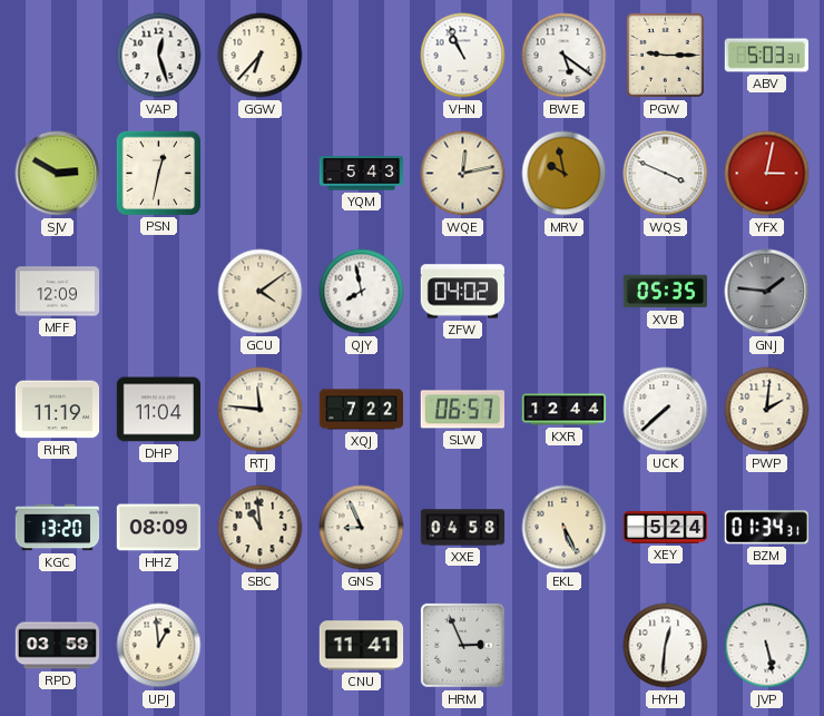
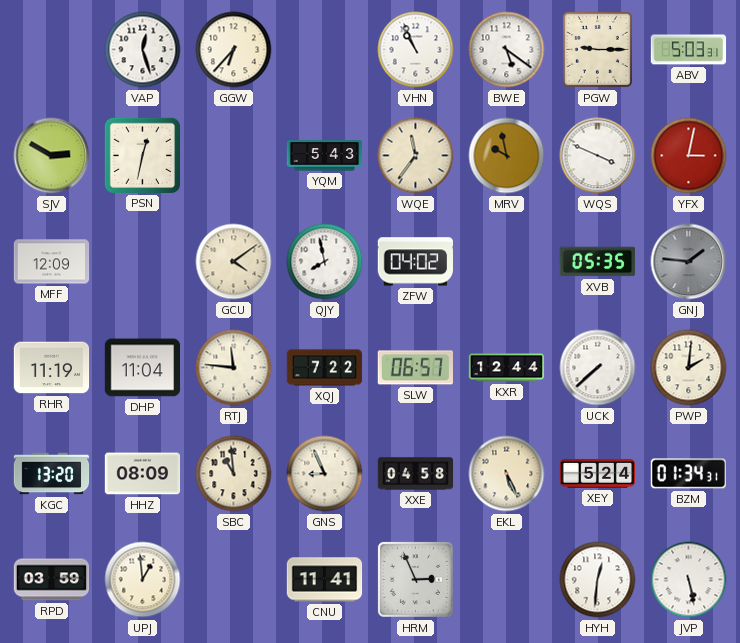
WQE: 12:13 -> 11:36
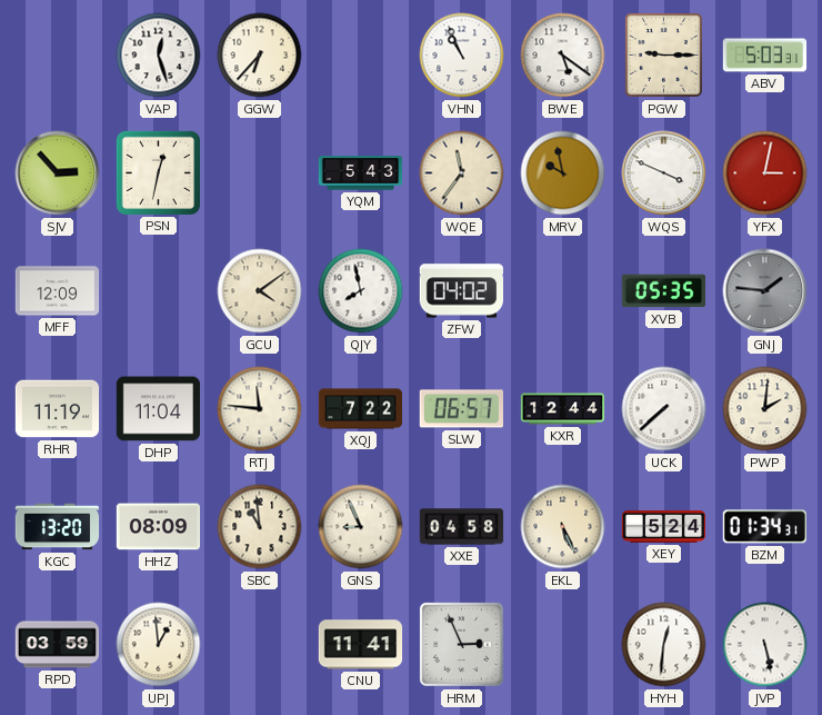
SJV: 2:50 -> 2:53
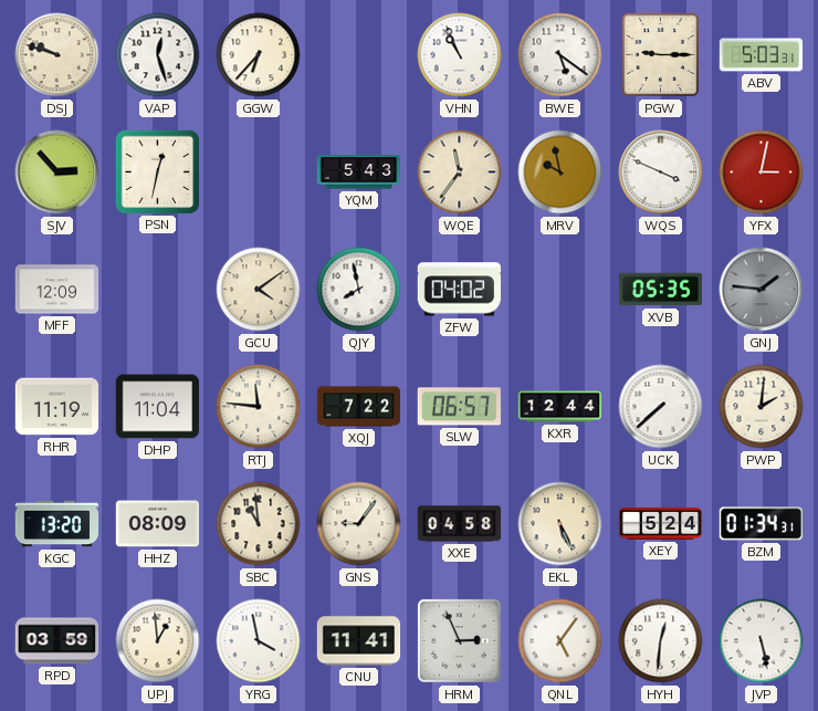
DSJ: none -> 9:48
GNS: 8:56 -> 9:06
YRG: none -> 3:58
QNL: none -> 5:06
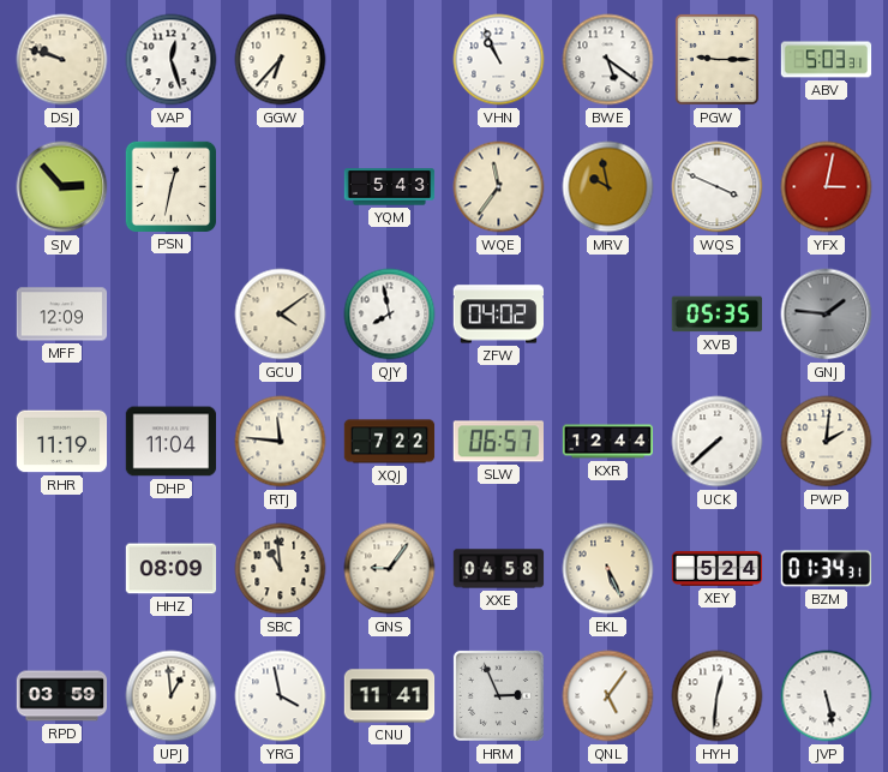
KGC: 13:20 -> none
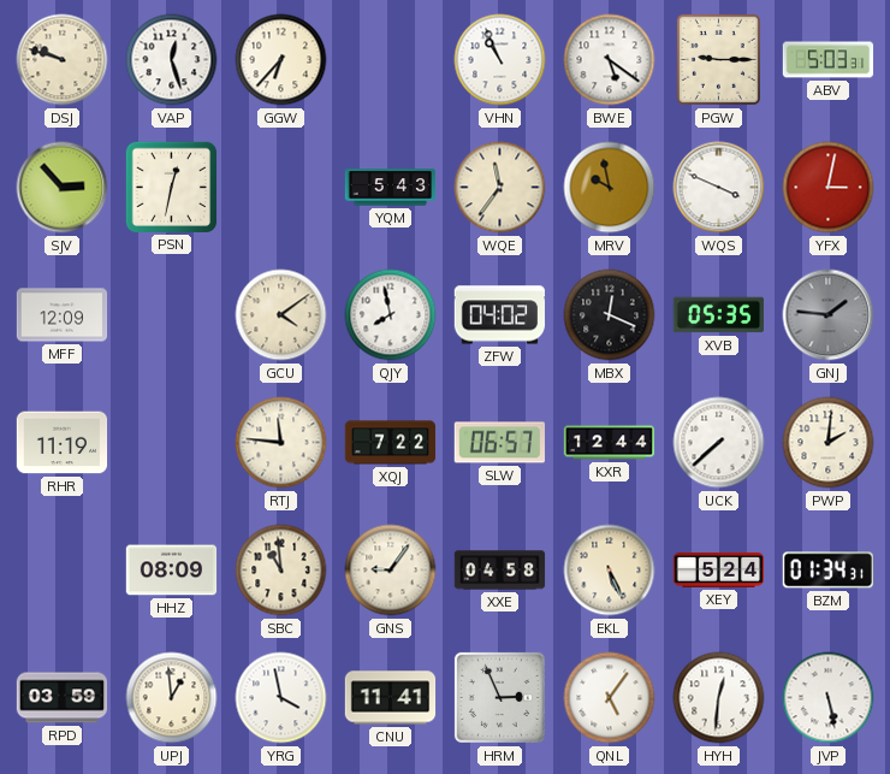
MBX: none -> 12:19
DHP: 11:04 -> none
